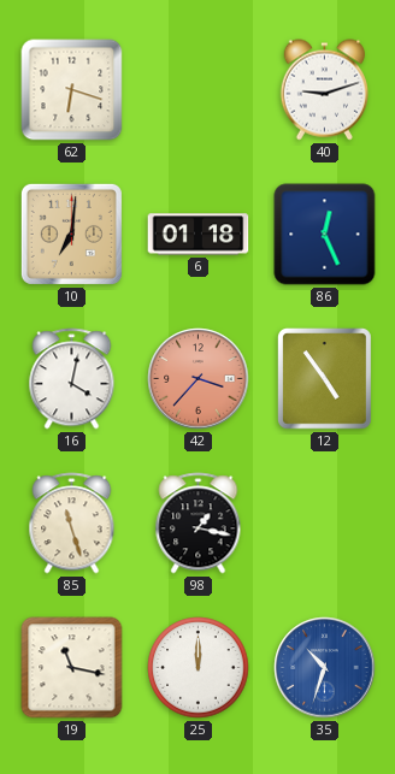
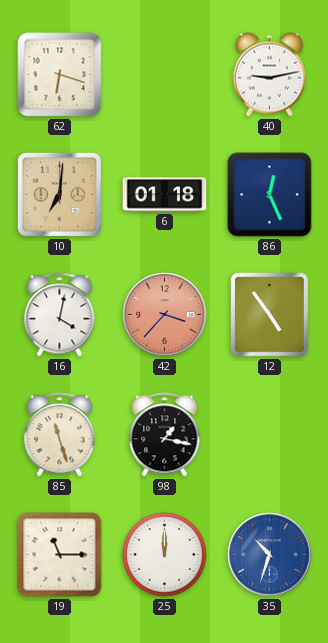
40: 9:12 -> 9:13
19: 11:17 -> 11:15
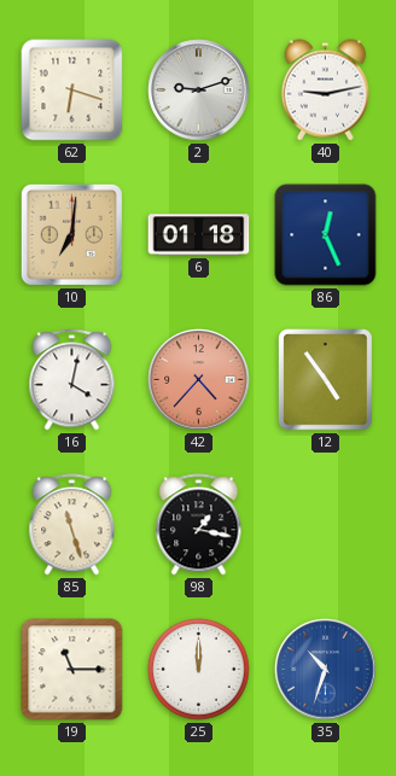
2: none -> 9:12
42: 3:37 -> 4:37
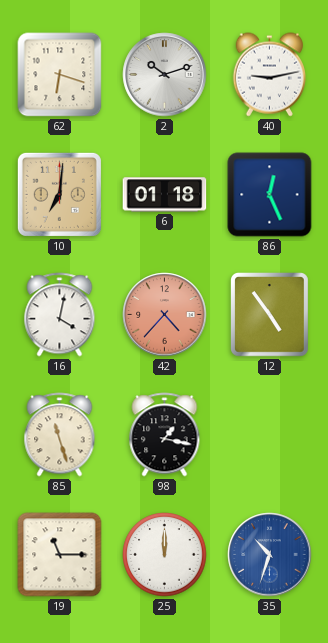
2: 9:12 -> 10:12
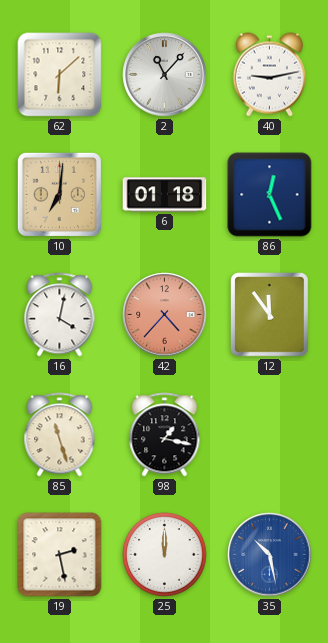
62: 6:18 -> 6:08
2: 10:12 -> 11:07
12: 4:54 -> 11:54
19: 11:15 -> 2:28
35: 10:33 -> 10:28
